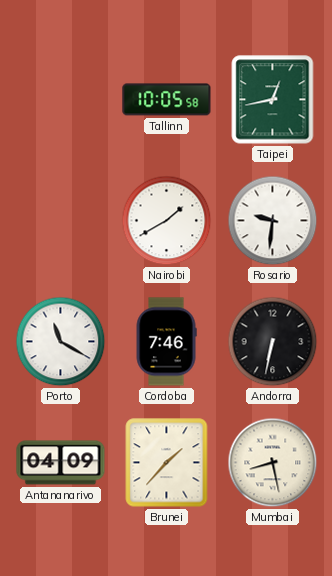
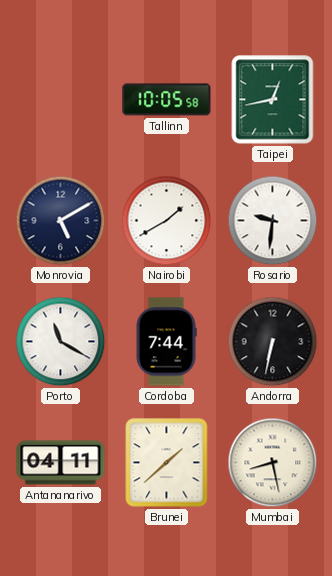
Monrovia: none -> 5:10
Cordoba: 7:46 -> 7:44
Antananarivo: 04:09 -> 04:11
Brunei: 1:37 -> 1:38
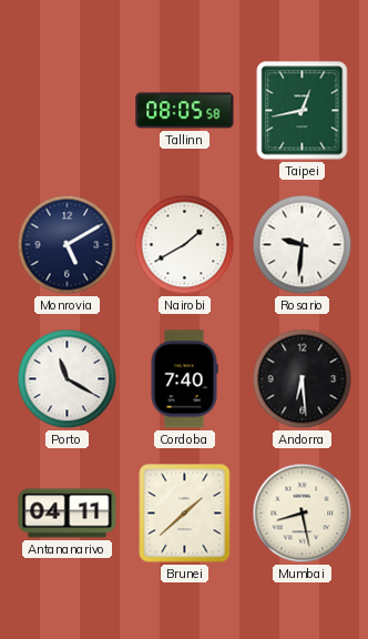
Tallinn: 10:05 -> 08:05
Cordoba: 7:44 -> 7:40
Andorra: 6:32 -> 6:29
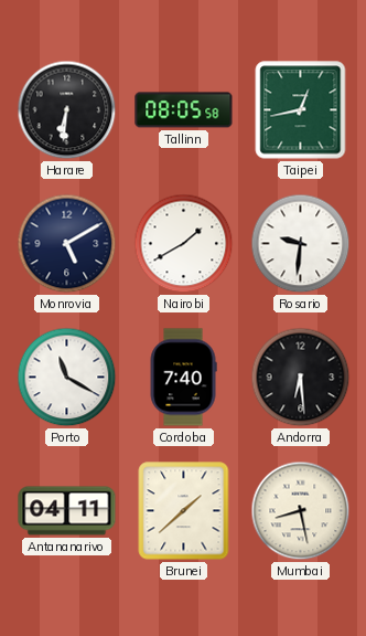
Harare: none -> 6:31
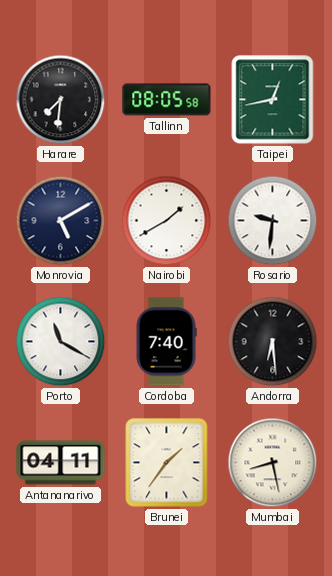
Harare: 6:31 -> 7:31
Brunei: 1:38 -> 1:36
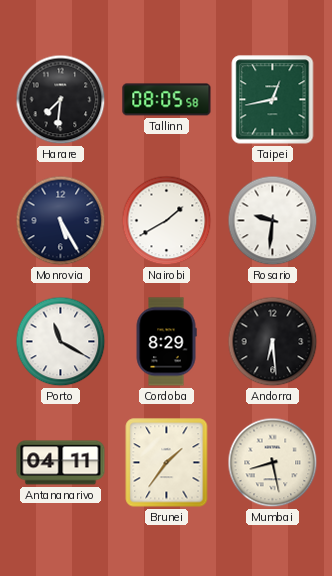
Monrovia: 5:10 -> 5:25
Cordoba: 7:40 -> 8:29
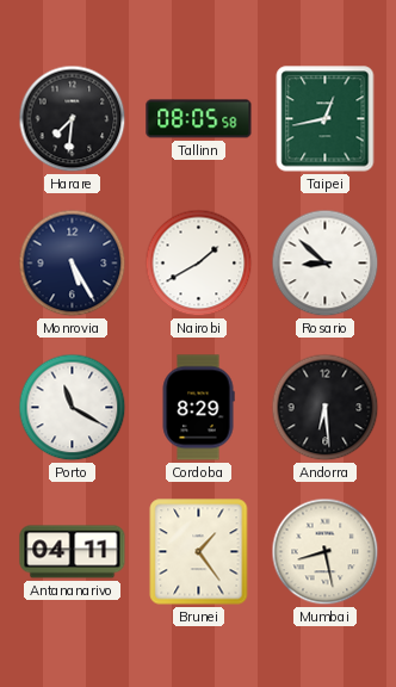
Rosario: 9:31 -> 8:52
Brunei: 1:36 -> 1:24
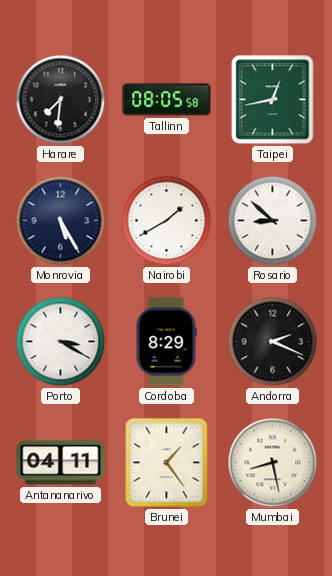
Porto: 11:20 -> 3:20
Andorra: 6:29 -> 2:19
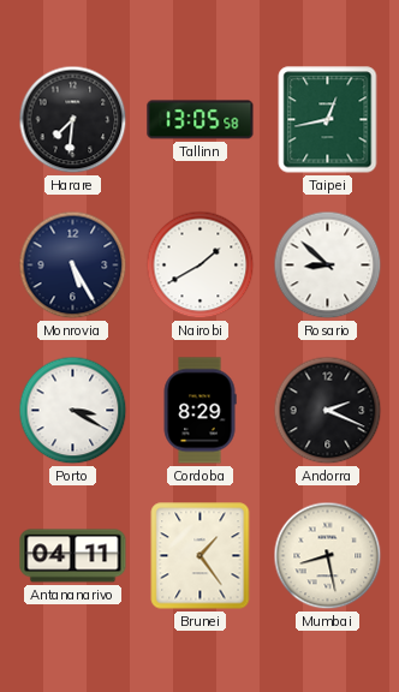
Tallinn: 08:05 -> 13:05
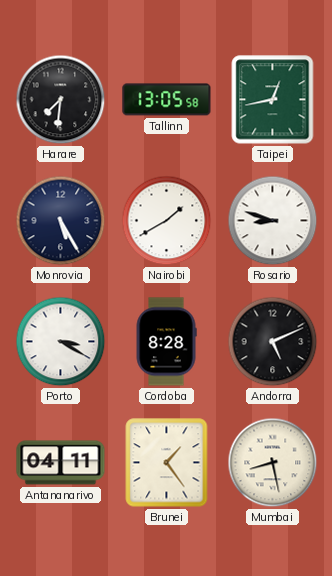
Rosario: 8:52 -> 8:48
Cordoba: 8:29 -> 8:28
Andorra: 2:19 -> 5:11
